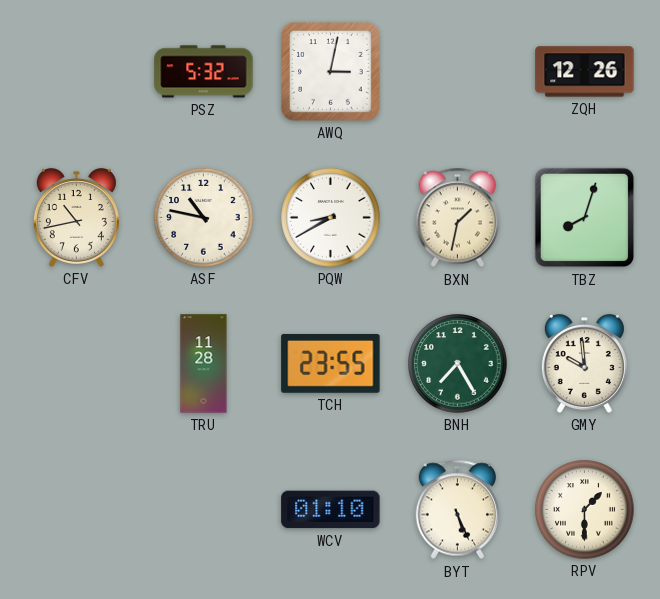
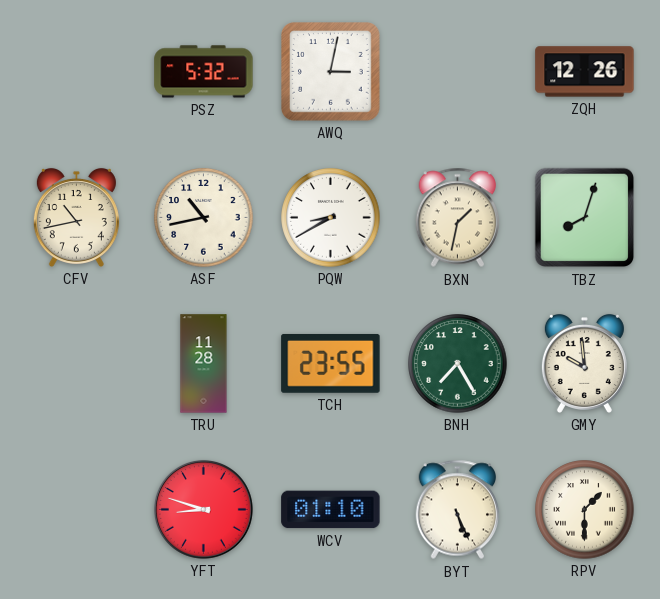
ASF: 10:47 -> 10:43
YFT: none -> 8:48
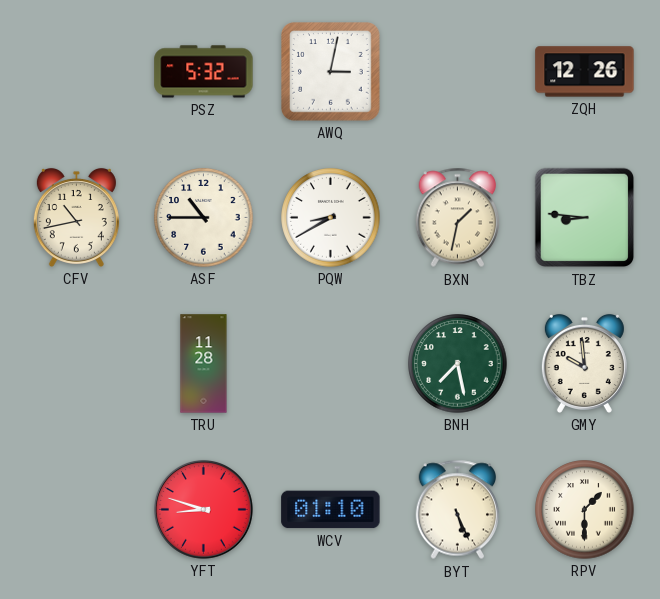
ASF: 10:43 -> 10:45
TBZ: 8:03 -> 8:46
TCH: 23:55 -> none
BNH: 7:25 -> 7:28
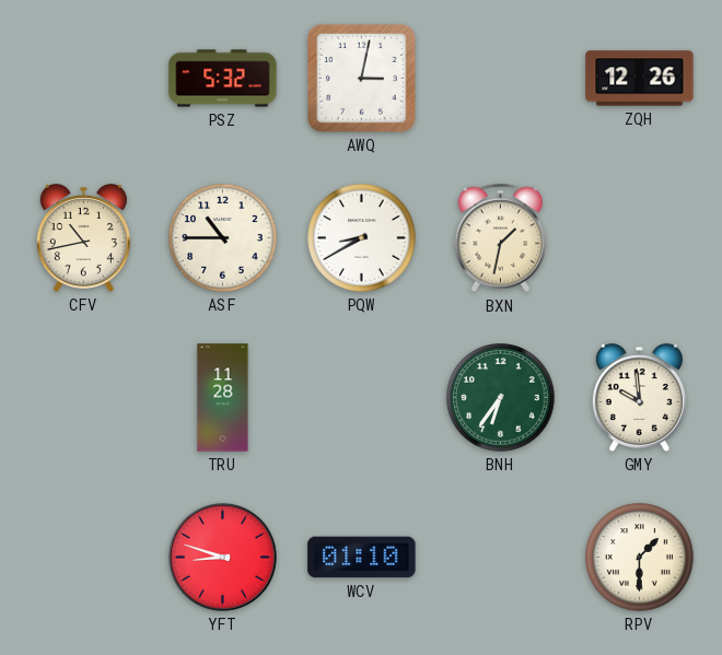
TBZ: 8:46 -> none
BNH: 7:28 -> 6:36
BYT: 5:26 -> none
